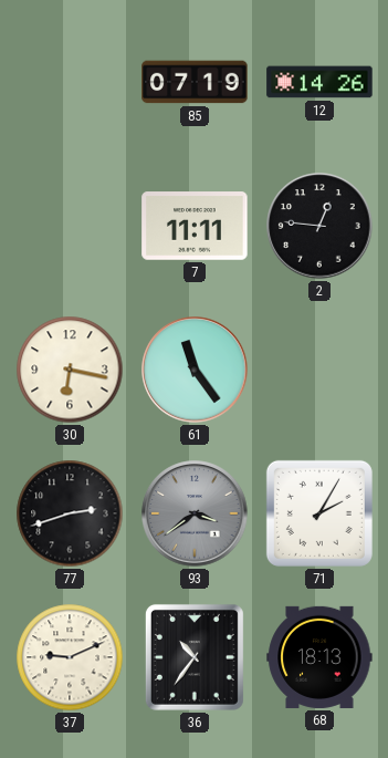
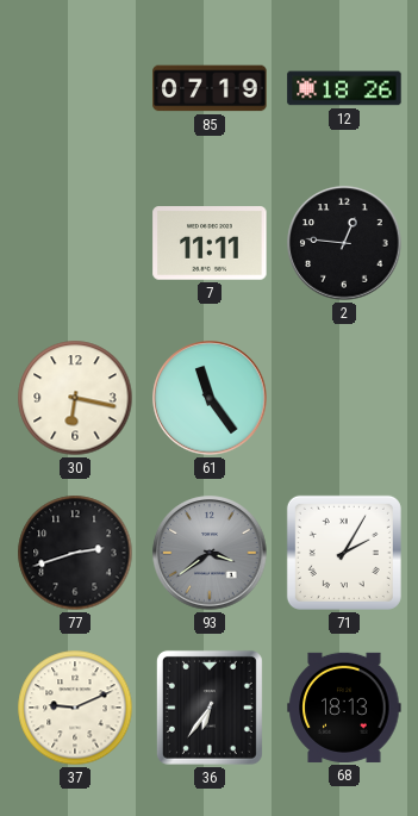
12: 14:26 -> 18:26
36: 10:36 -> 6:36
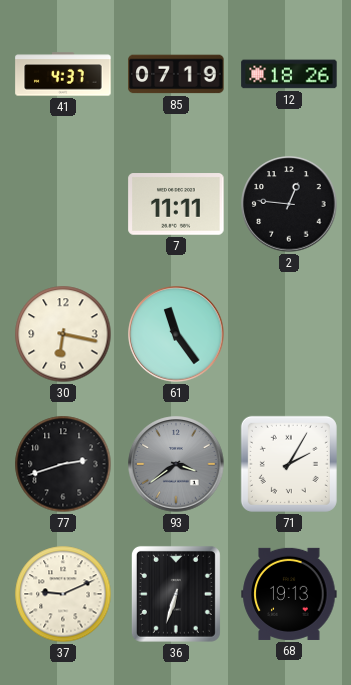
41: none -> 4:37
36: 6:36 -> 6:33
68: 18:13 -> 19:13
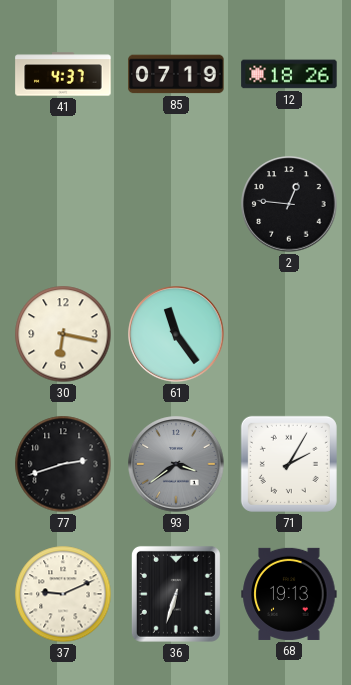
7: 11:11 -> none
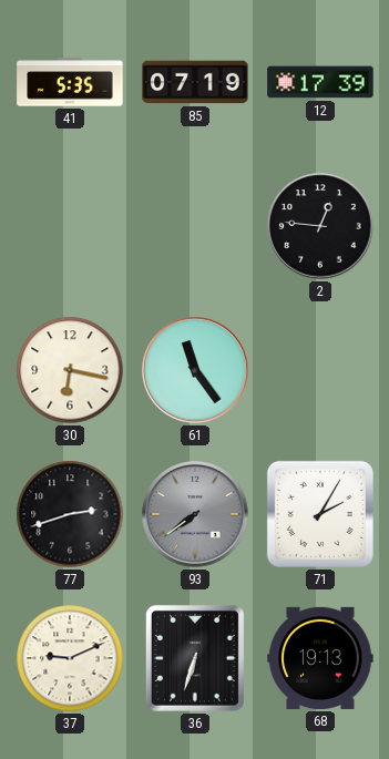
41: 4:37 -> 5:35
12: 18:26 -> 17:39
93: 3:39 -> 7:39
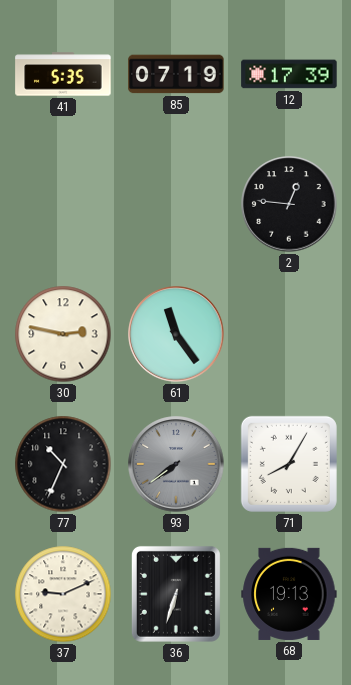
30: 6:17 -> 2:47
77: 2:42 -> 10:34
71: 2:05 -> 8:05
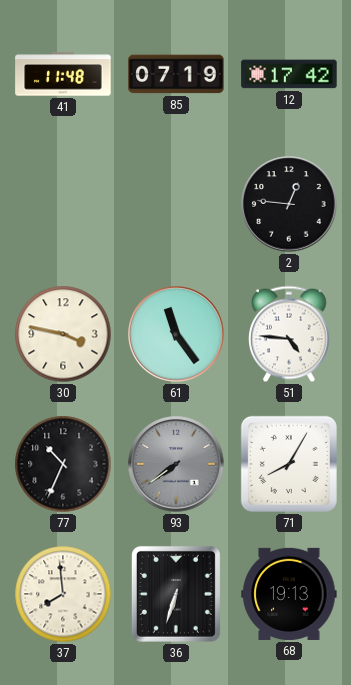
41: 5:35 -> 11:48
12: 17:39 -> 17:42
30: 2:47 -> 3:47
51: none -> 4:46
37: 9:11 -> 7:59
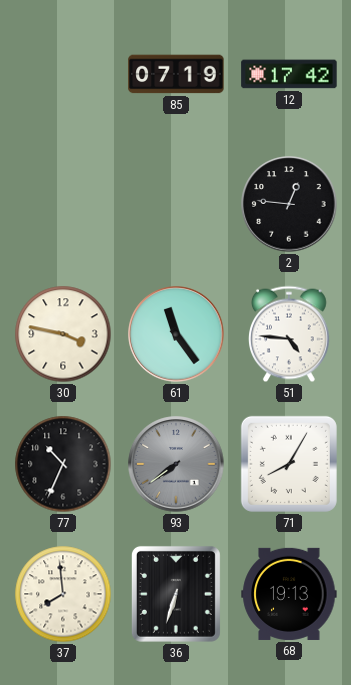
41: 11:48 -> none
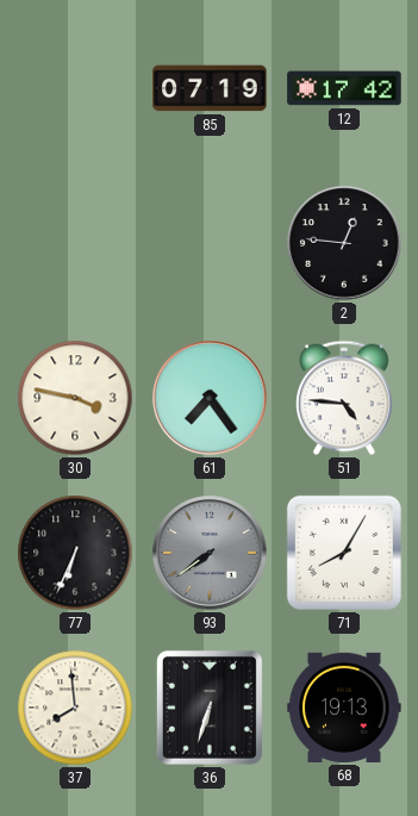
61: 11:24 -> 7:24
77: 10:34 -> 6:34
